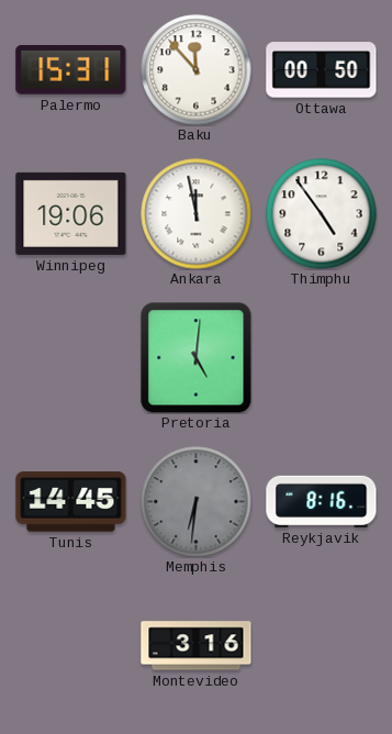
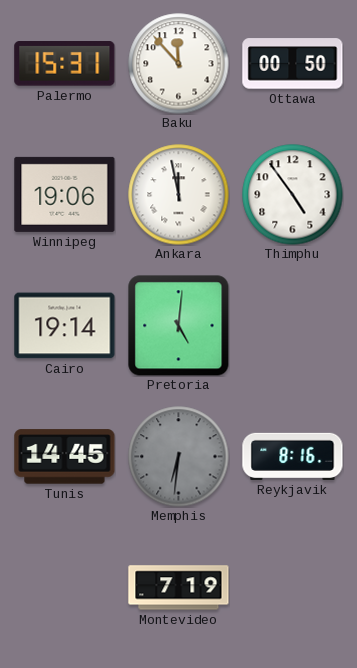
Cairo: none -> 19:14
Montevideo: 3:16 -> 7:19
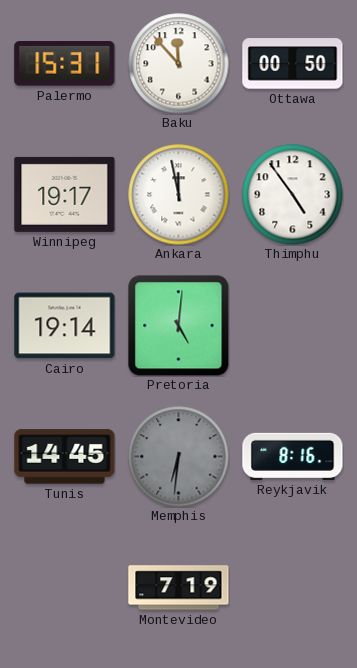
Winnipeg: 19:06 -> 19:17
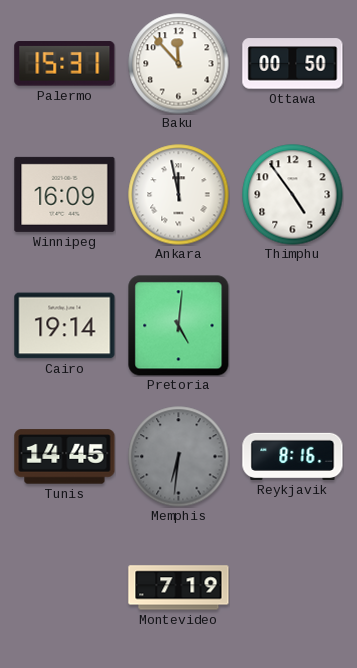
Winnipeg: 19:17 -> 16:09
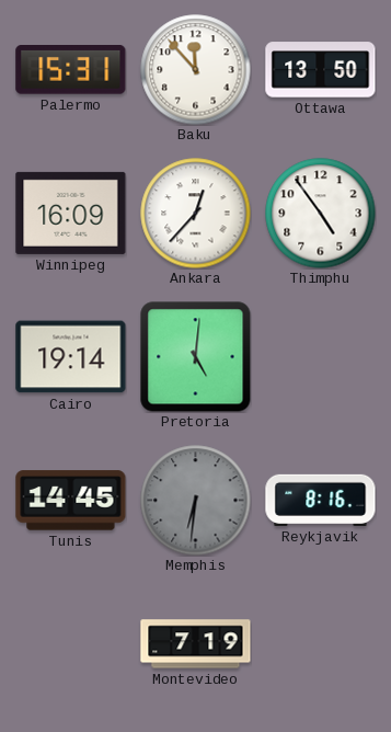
Ottawa: 00:50 -> 13:50
Ankara: 11:58 -> 12:37
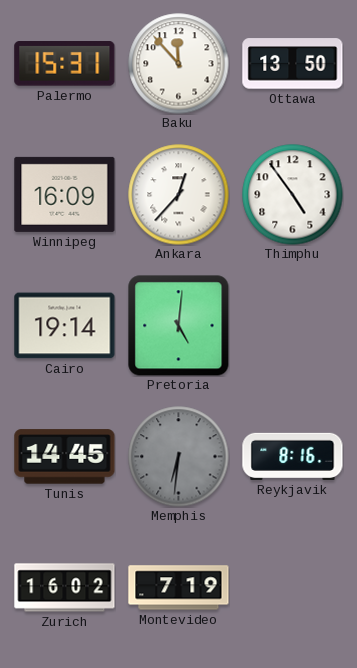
Zurich: none -> 16:02
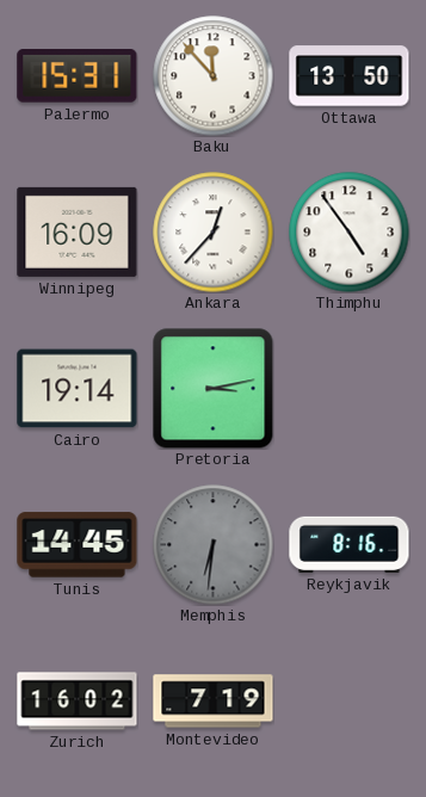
Pretoria: 5:01 -> 3:13
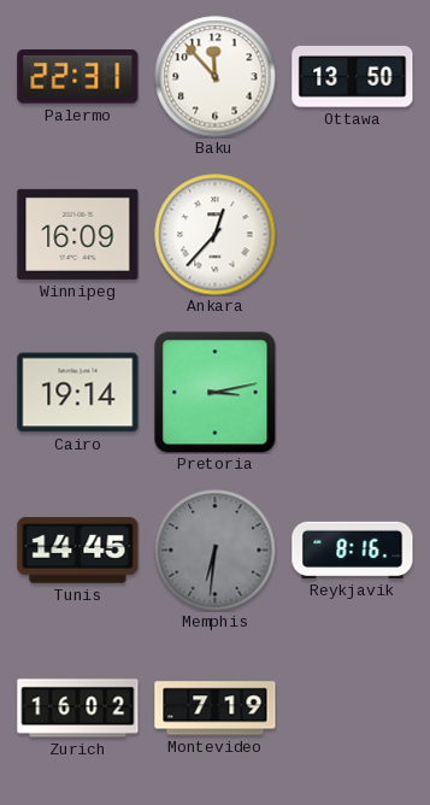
Palermo: 15:31 -> 22:31
Thimphu: 4:54 -> none
